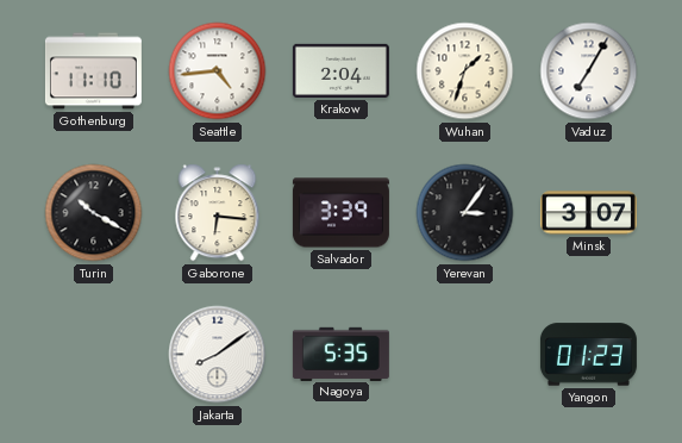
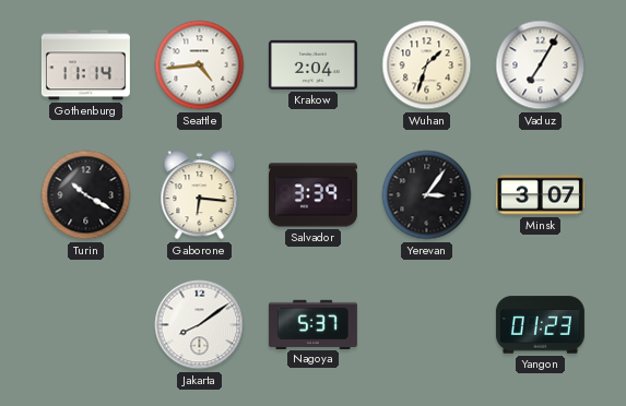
Gothenburg: 11:10 -> 11:14
Nagoya: 5:35 -> 5:37
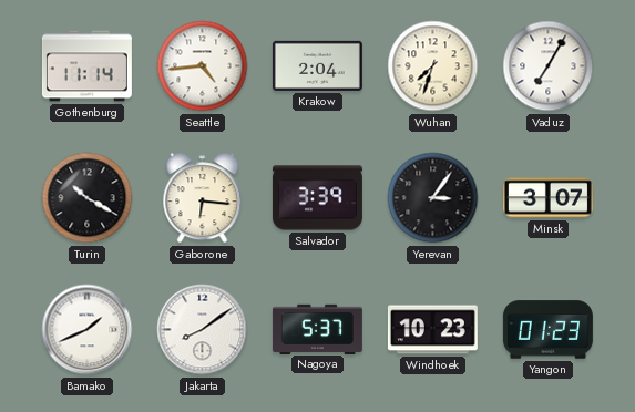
Wuhan: 1:33 -> 7:33
Bamako: none -> 1:41
Windhoek: none -> 10:23
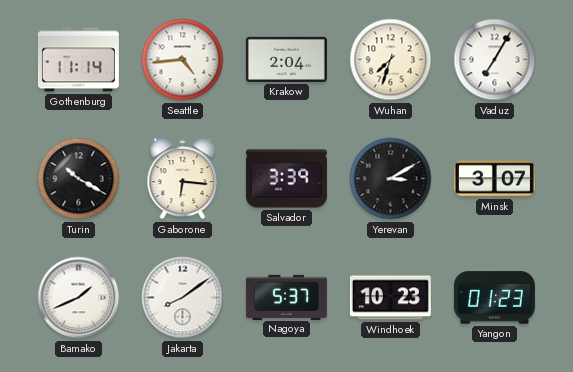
Yerevan: 3:06 -> 3:10
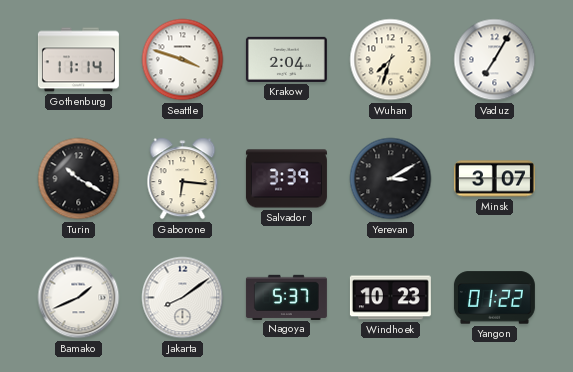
Seattle: 4:44 -> 3:48
Yangon: 01:23 -> 01:22
